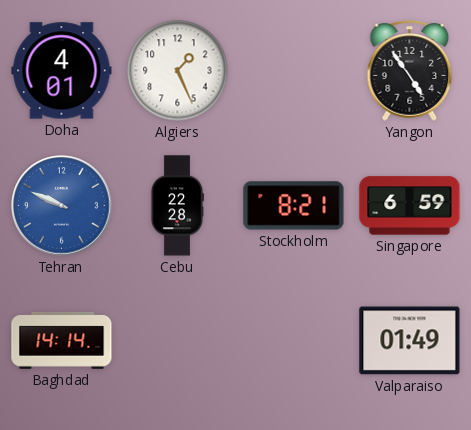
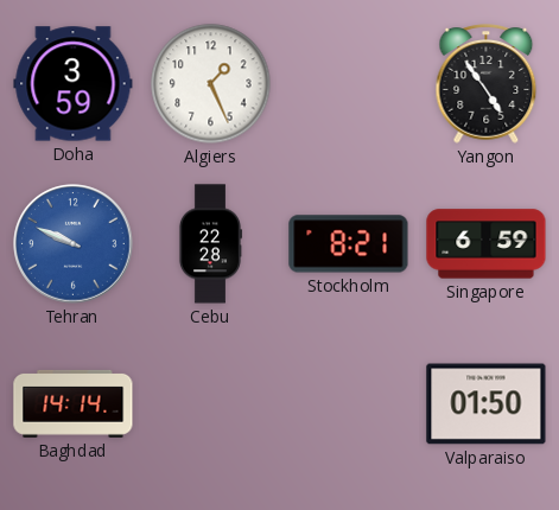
Doha: 4:01 -> 3:59
Valparaiso: 01:49 -> 01:50
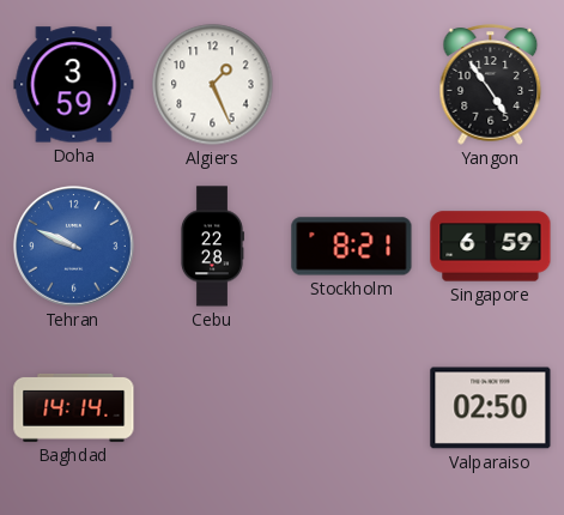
Valparaiso: 01:50 -> 02:50
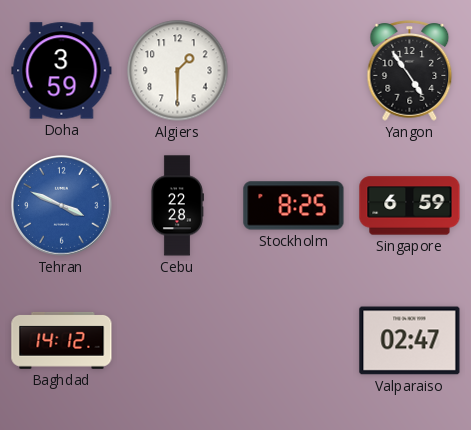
Algiers: 1:26 -> 1:30
Tehran: 9:49 -> 3:49
Stockholm: 8:21 -> 8:25
Baghdad: 14:14 -> 14:12
Valparaiso: 02:50 -> 02:47
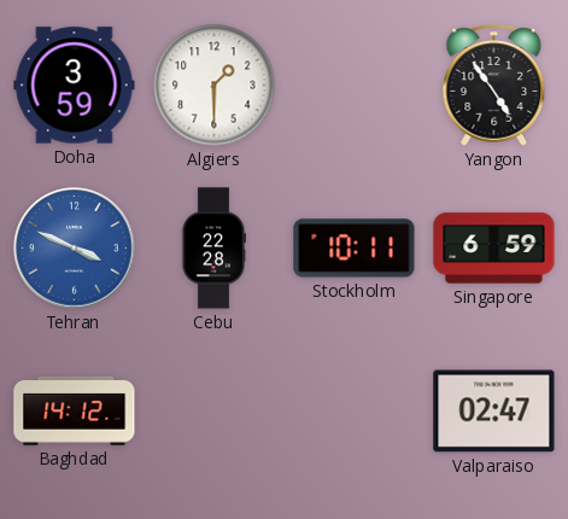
Stockholm: 8:25 -> 10:11
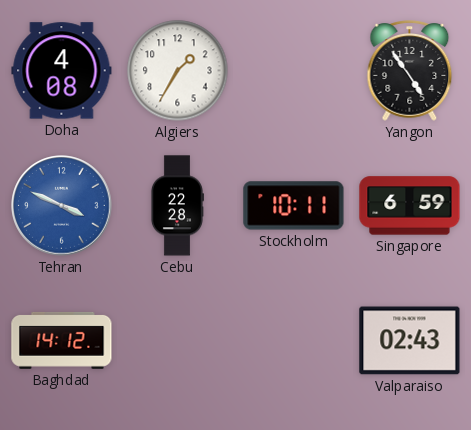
Doha: 3:59 -> 4:08
Algiers: 1:30 -> 1:35
Valparaiso: 02:47 -> 02:43
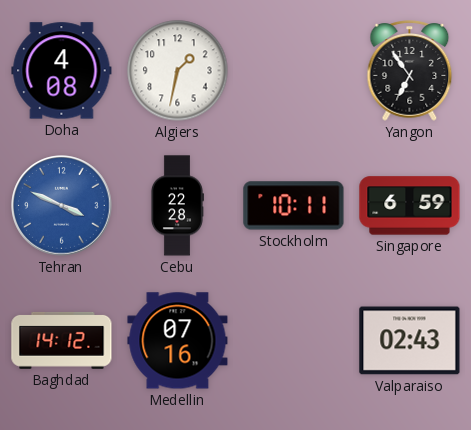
Algiers: 1:35 -> 1:32
Yangon: 4:54 -> 6:54
Medellin: none -> 07:16
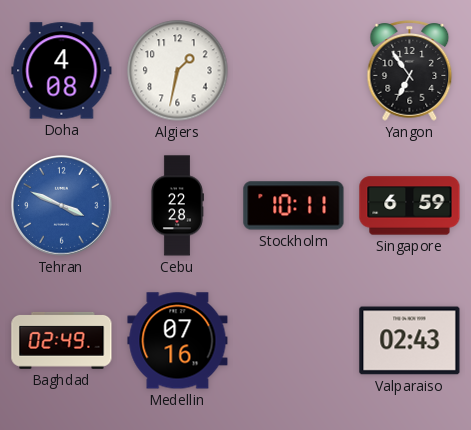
Baghdad: 14:12 -> 02:49
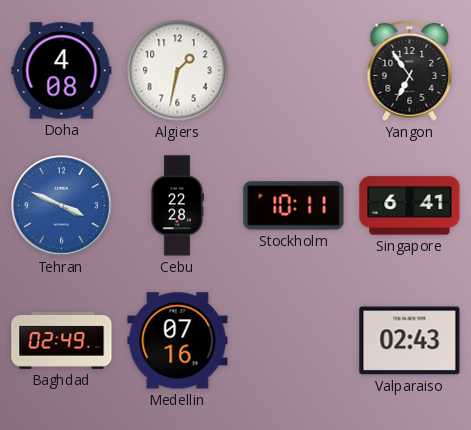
Singapore: 6:59 -> 6:41
